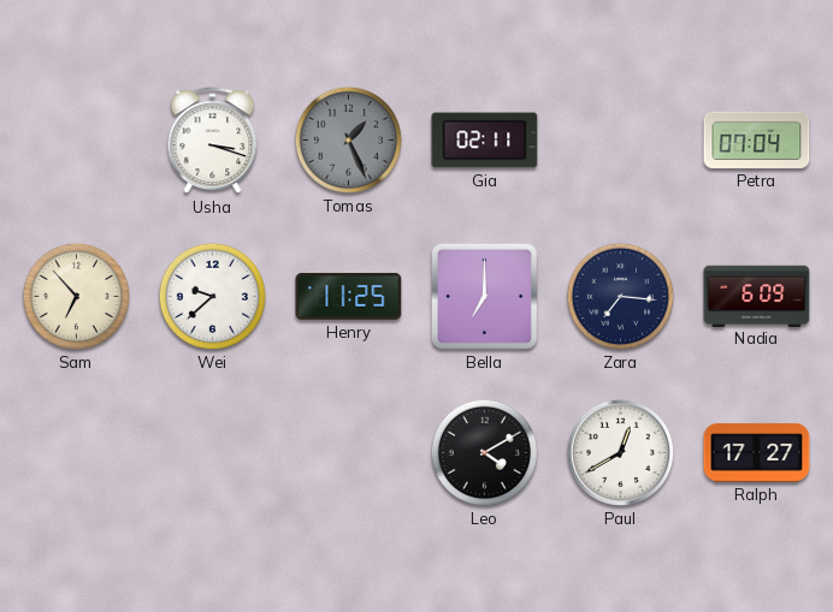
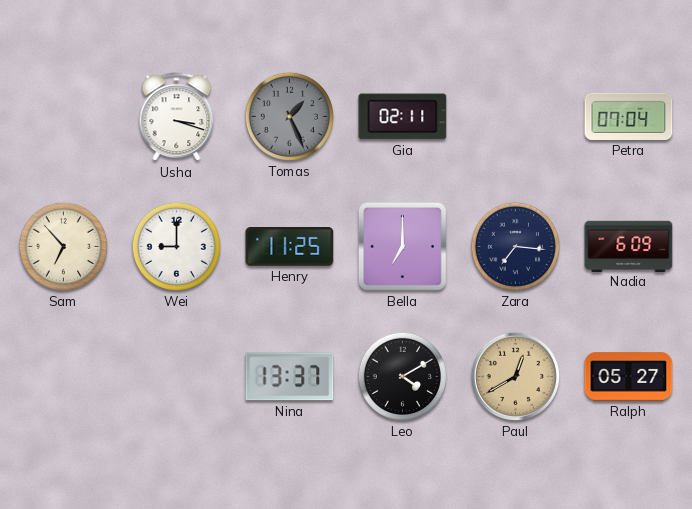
Wei: 9:38 -> 9:00
Nina: none -> 13:37
Paul dial: white -> champagne
Ralph: 17:27 -> 05:27
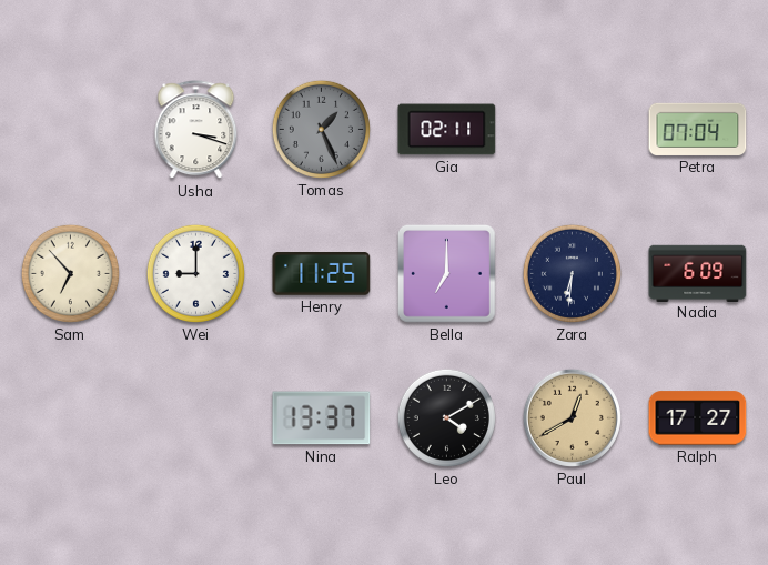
Zara: 7:16 -> 6:31
Ralph: 05:27 -> 17:27
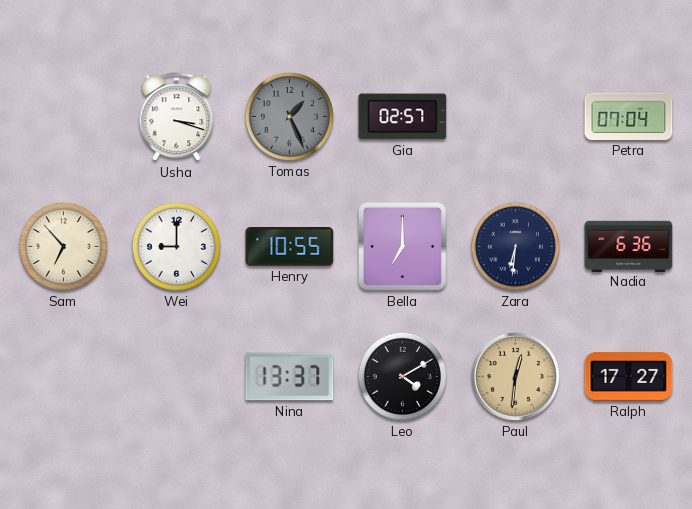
Gia: 02:11 -> 02:57
Henry: 11:25 -> 10:55
Nadia: 6:09 -> 6:36
Paul: 12:40 -> 12:31
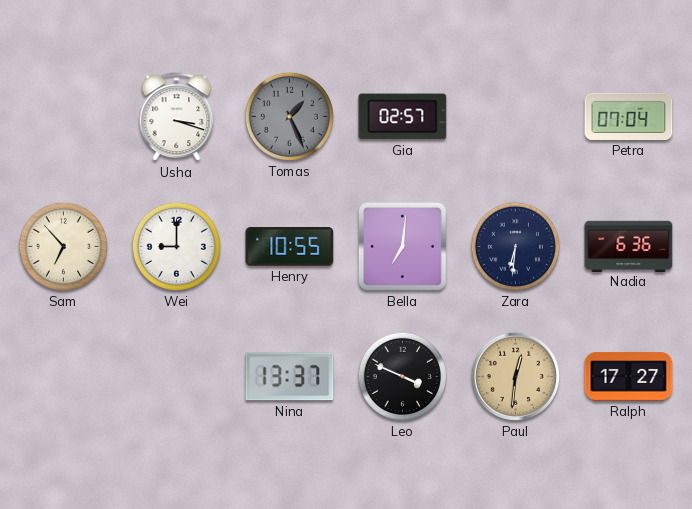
Bella: 7:00 -> 7:01
Leo: 4:10 -> 3:49
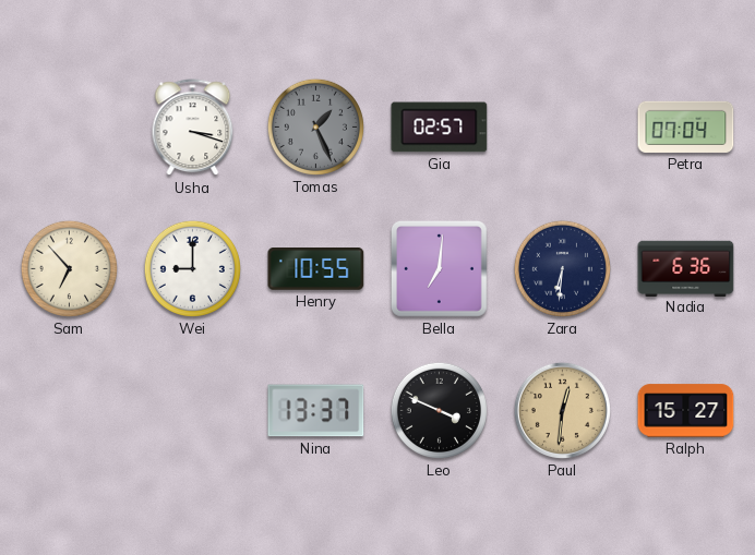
Ralph: 17:27 -> 15:27
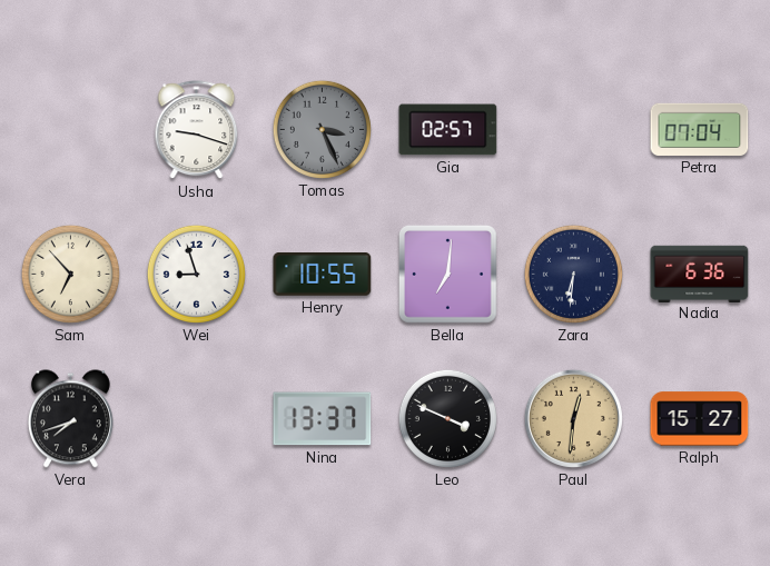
Usha: 3:18 -> 9:18
Tomas: 1:26 -> 3:26
Wei: 9:00 -> 8:57
Vera: none -> 7:42
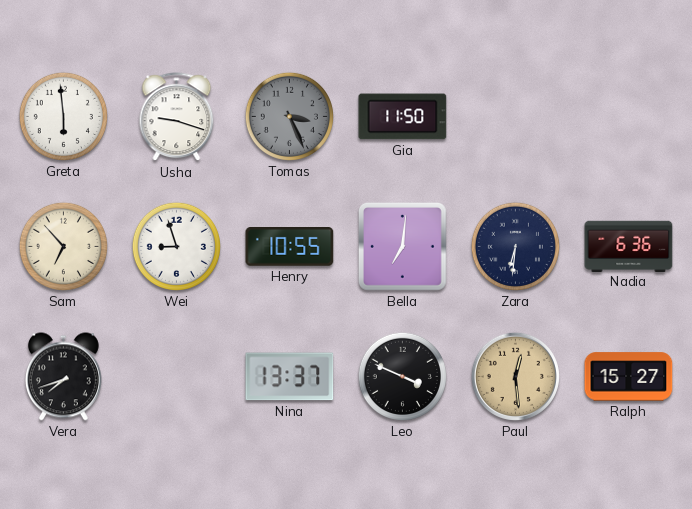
Greta: none -> 5:59
Gia: 02:57 -> 11:50
Petra: 07:04 -> none
Paul: 12:31 -> 12:29
